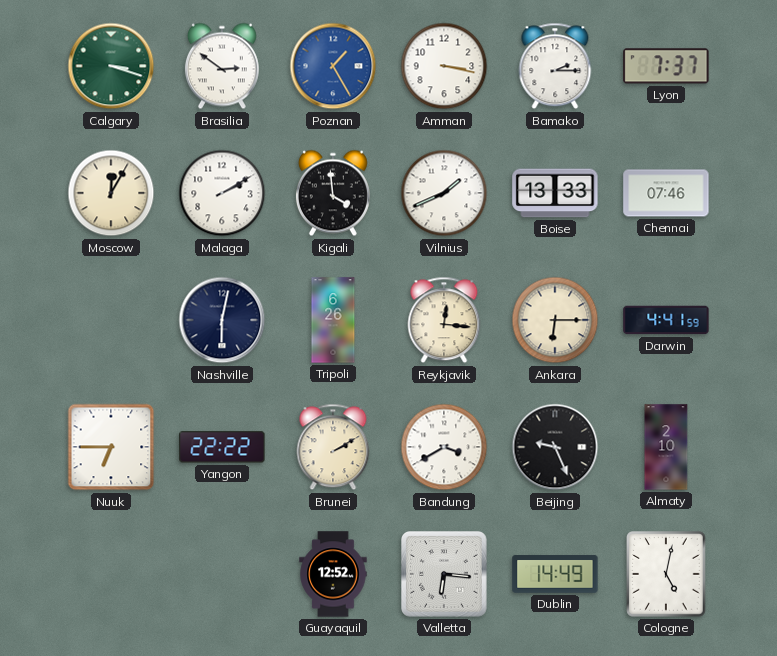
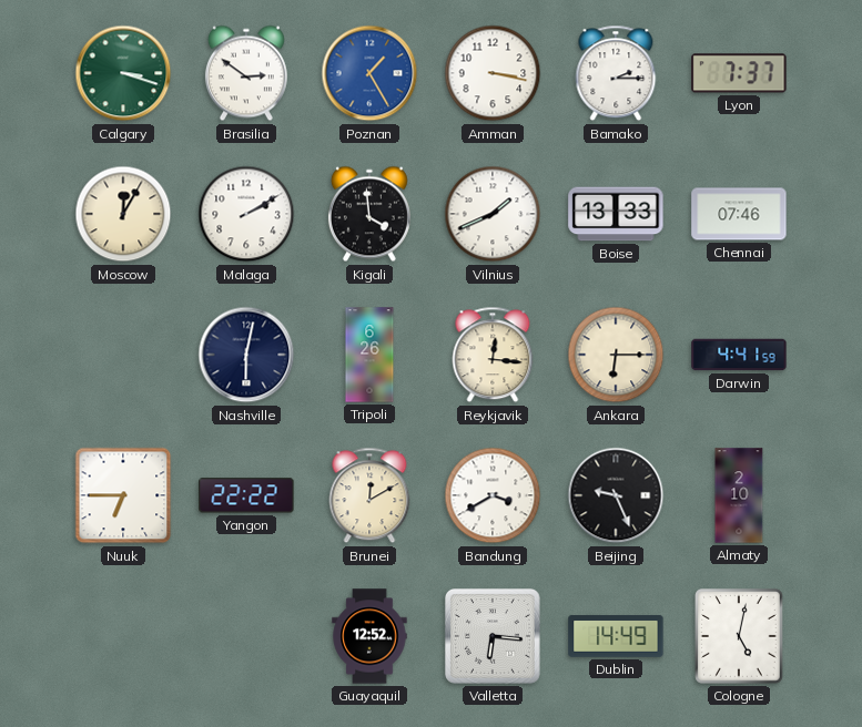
Brunei: 2:10 -> 12:10
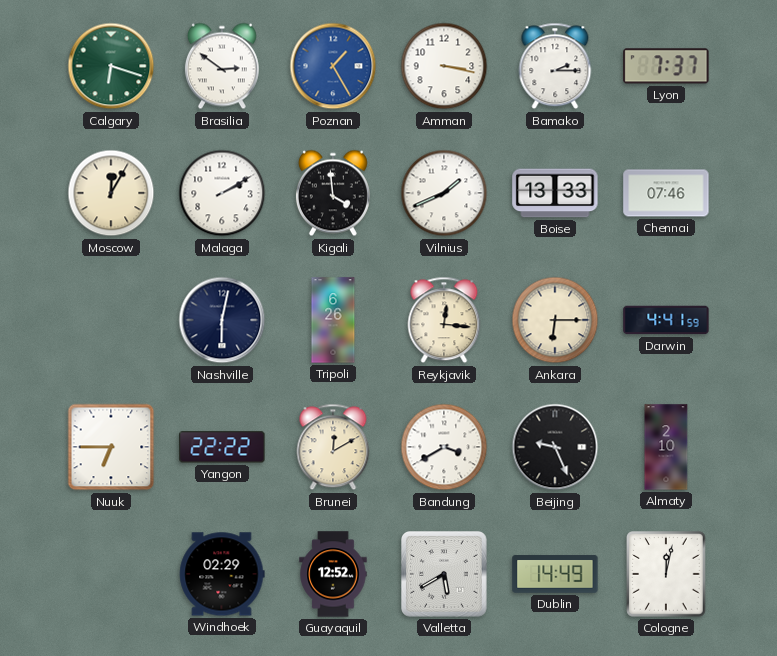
Calgary: 3:18 -> 6:18
Windhoek: none -> 02:29
Valletta: 6:16 -> 5:40
Cologne: 5:02 -> 12:02
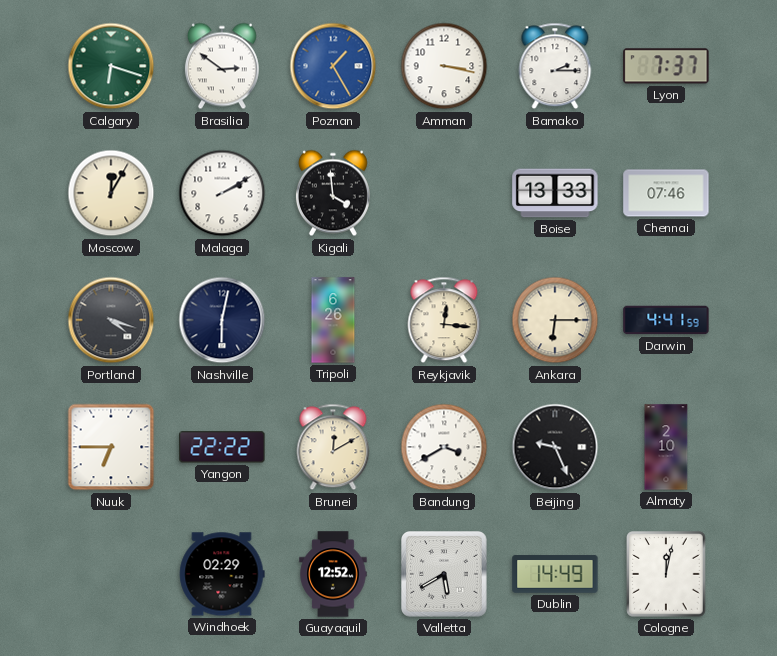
Vilnius: 1:41 -> none
Portland: none -> 4:18
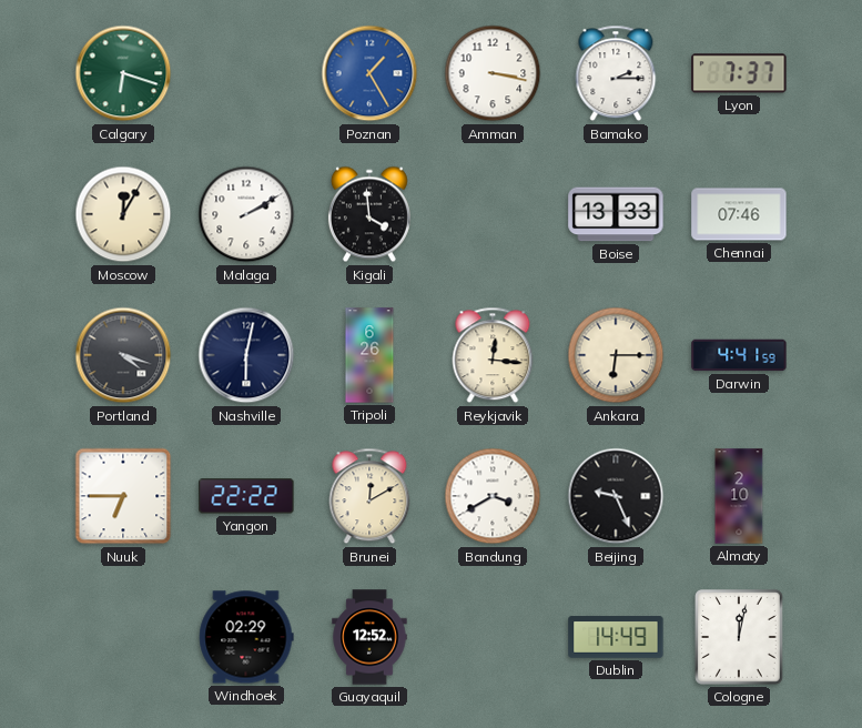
Brasilia: 2:51 -> none
Valletta: 5:40 -> none
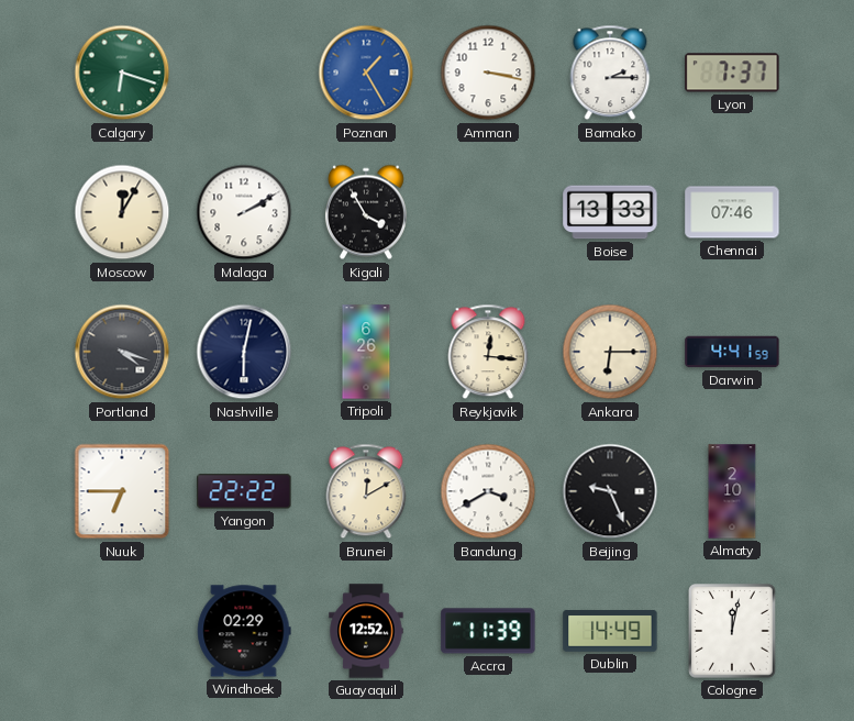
Kigali: 3:59 -> 3:55
Accra: none -> 11:39
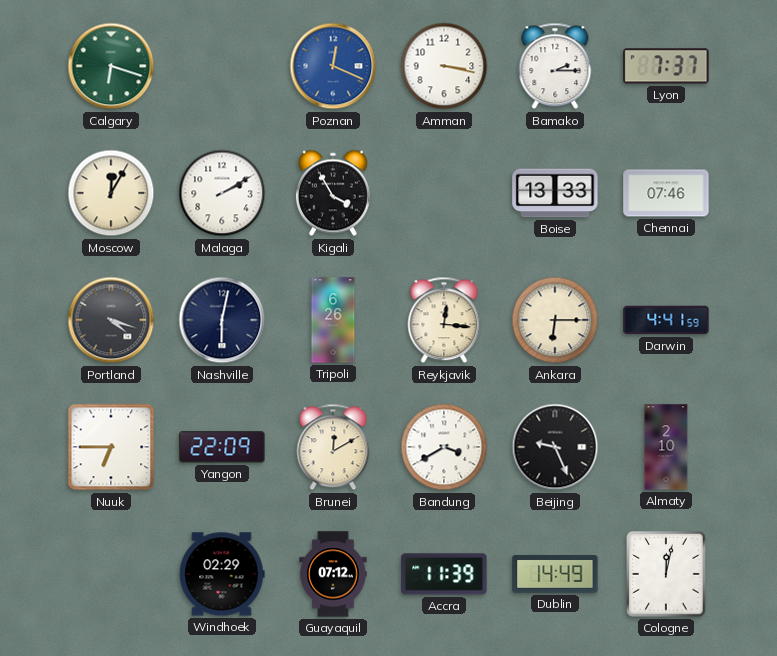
Poznan: 1:25 -> 12:19
Yangon: 22:22 -> 22:09
Guayaquil: 12:52 -> 07:12
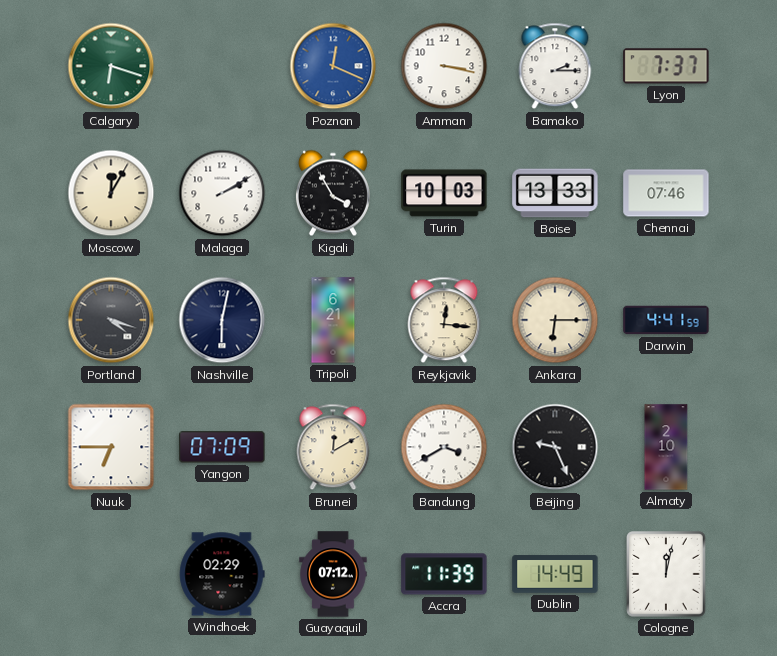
Turin: none -> 10:03
Tripoli: 6:26 -> 6:21
Yangon: 22:09 -> 07:09
